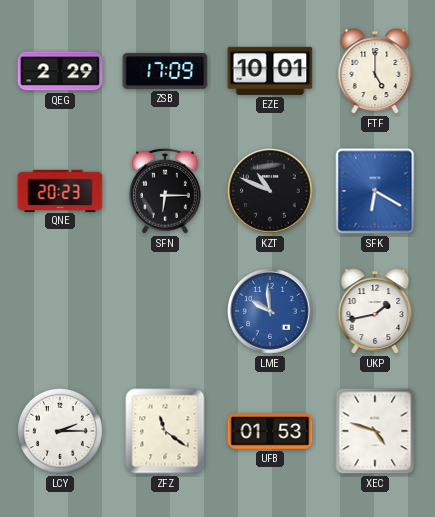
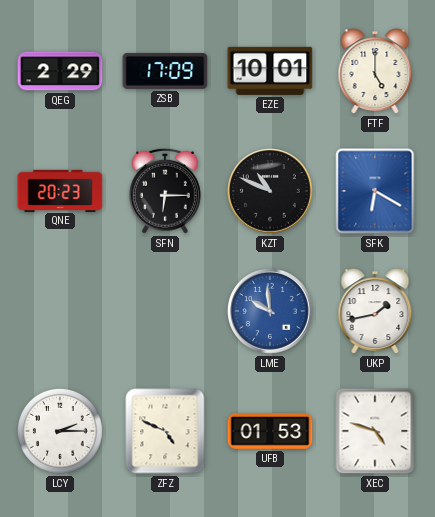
ZFZ: 11:21 -> 4:49
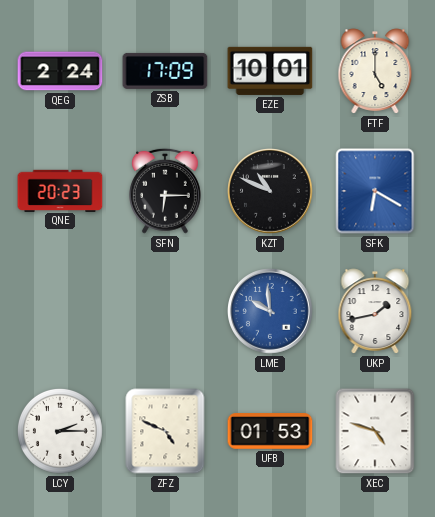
QEG: 2:29 -> 2:24
